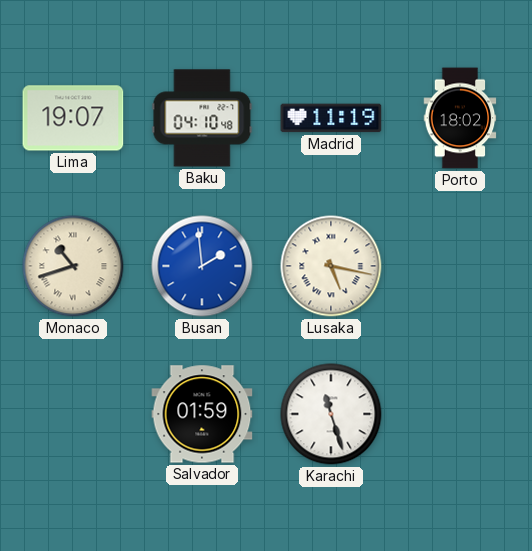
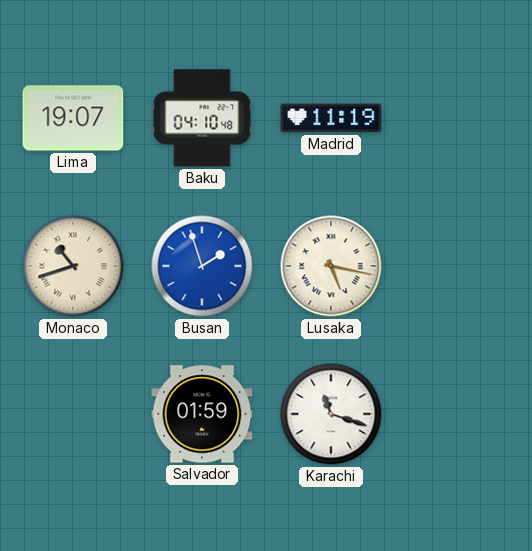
Porto: 18:02 -> none
Busan: 1:59 -> 1:57
Karachi: 11:27 -> 11:18
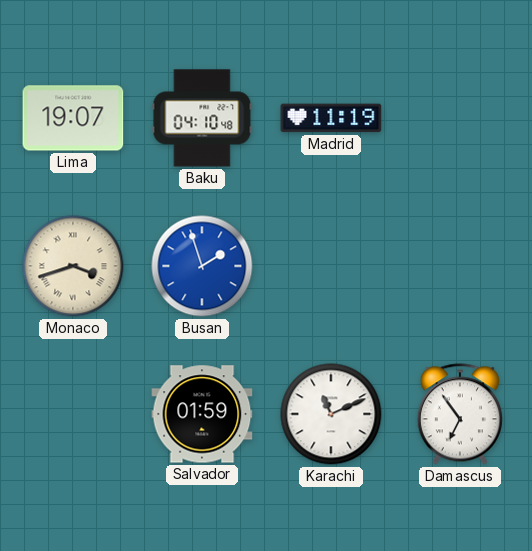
Monaco: 10:42 -> 3:42
Lusaka: 5:17 -> none
Karachi: 11:18 -> 11:11
Damascus: none -> 6:54
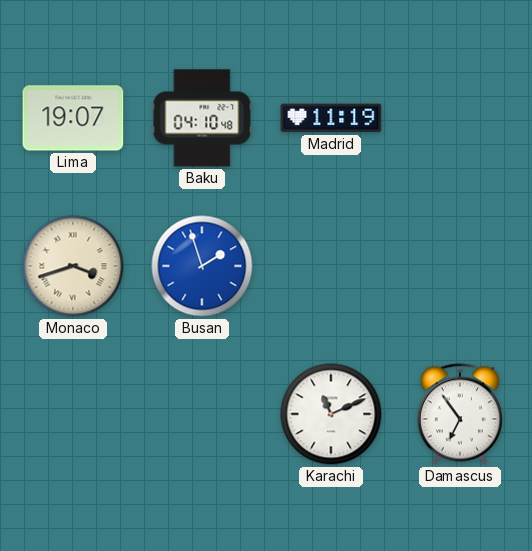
Salvador: 01:59 -> none
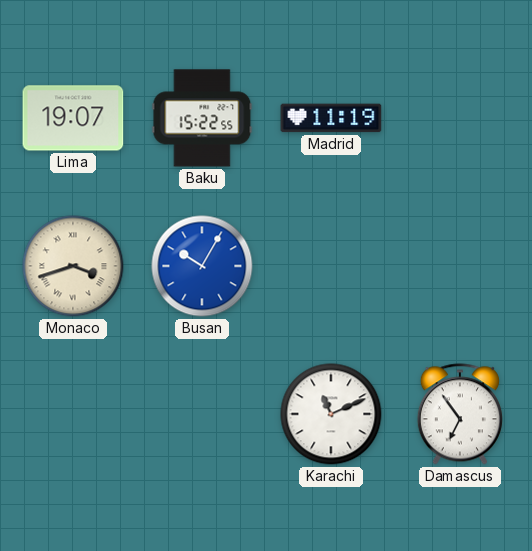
Baku: 04:10 -> 15:22
Busan: 1:57 -> 10:05
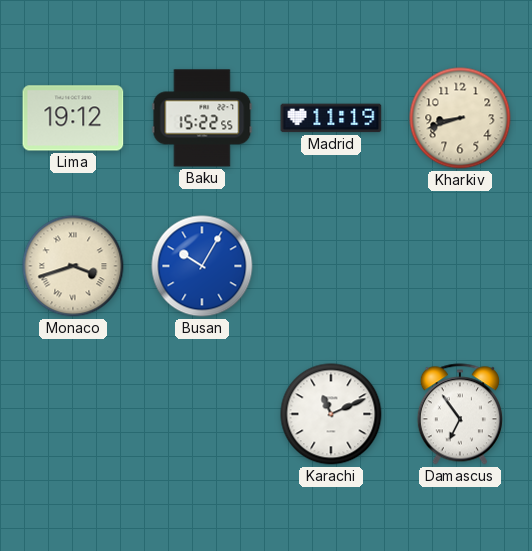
Lima: 19:07 -> 19:12
Kharkiv: none -> 8:42
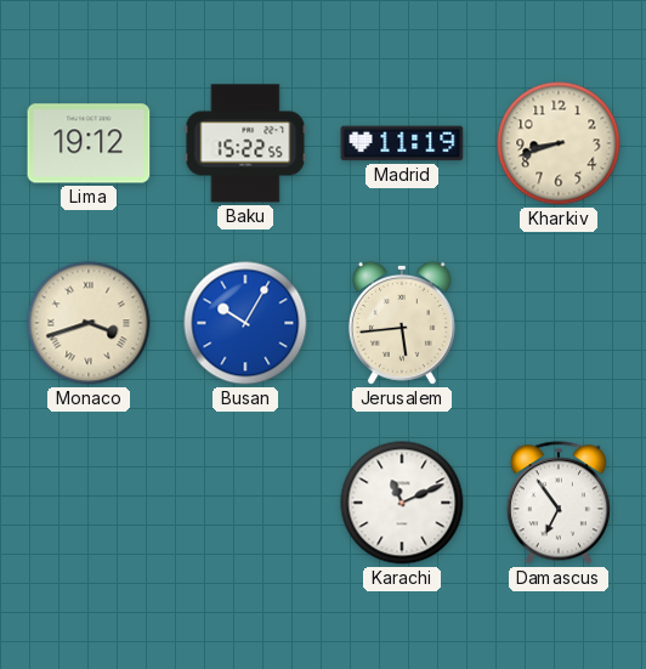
Jerusalem: none -> 5:44
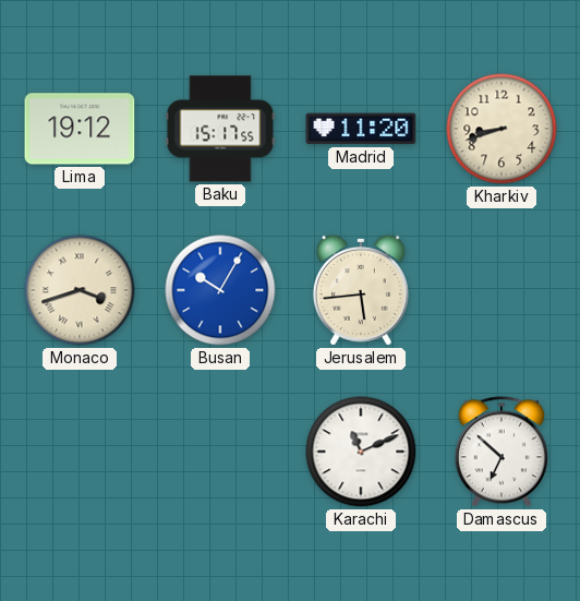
Baku: 15:22 -> 15:17
Madrid: 11:19 -> 11:20
Damascus: 6:54 -> 6:52
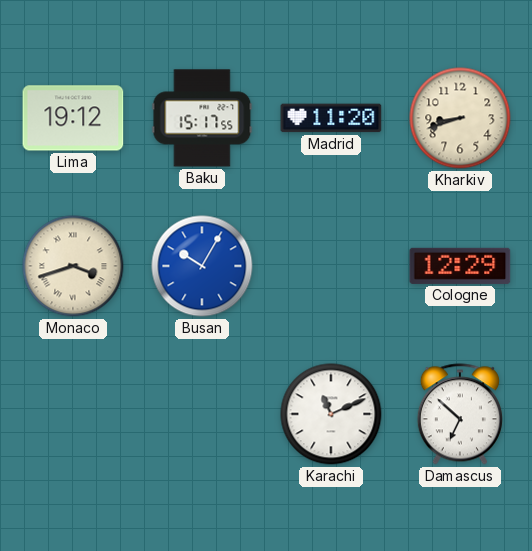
Jerusalem: 5:44 -> none
Cologne: none -> 12:29
